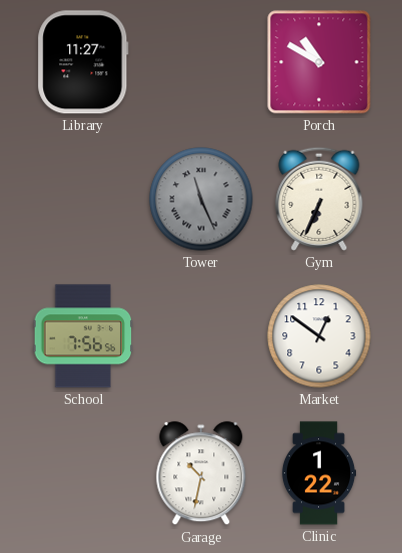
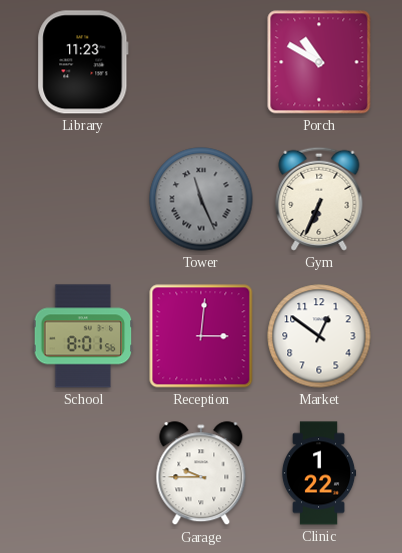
Library: 11:27 -> 11:23
School: 7:56 -> 8:01
Reception: none -> 3:01
Garage: 10:32 -> 9:45
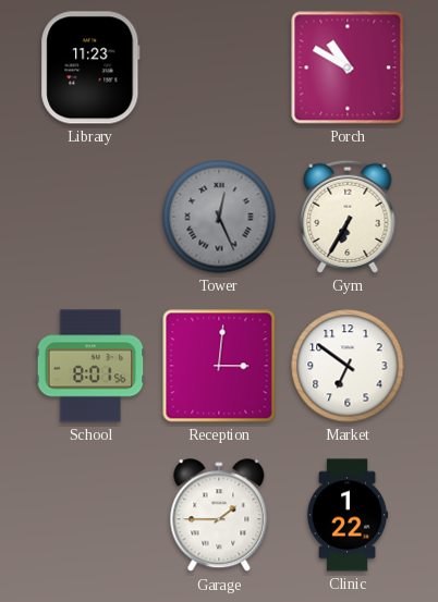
Tower: 11:26 -> 12:26
Gym: 6:34 -> 6:35
Market: 12:51 -> 6:51
Garage: 9:45 -> 1:45
